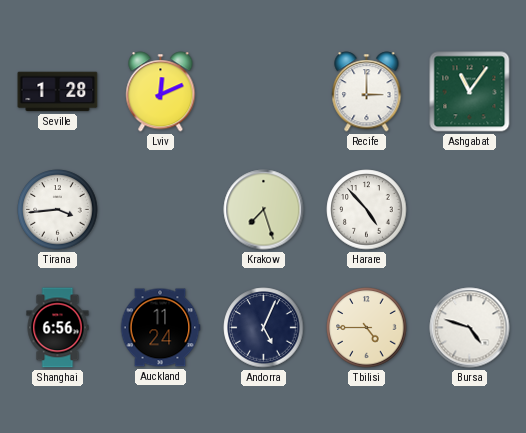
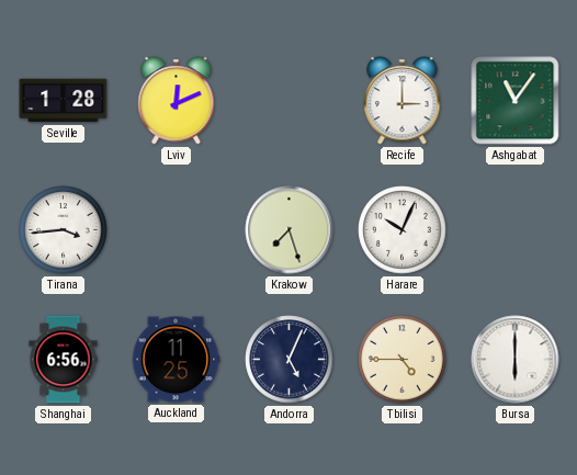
Harare: 4:53 -> 10:04
Auckland: 11:24 -> 11:25
Bursa: 4:48 -> 6:00
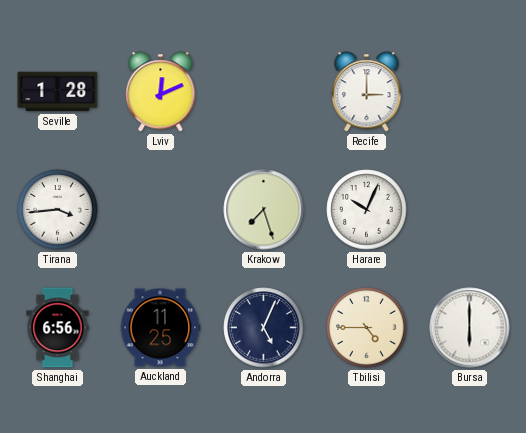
Ashgabat: 11:06 -> none
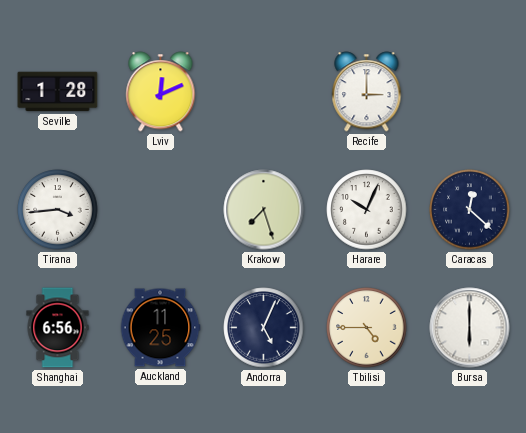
Caracas: none -> 12:22
